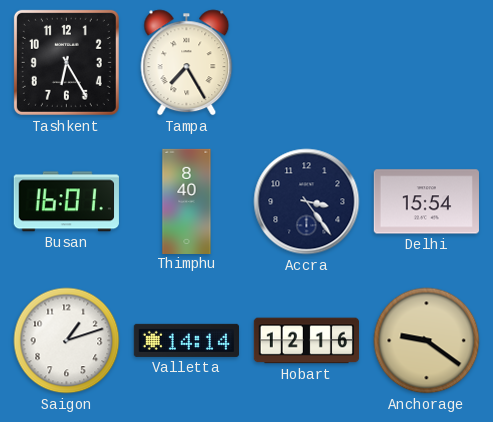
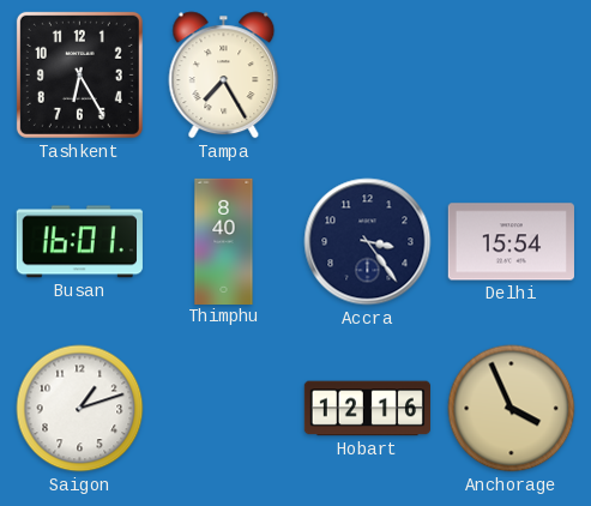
Valletta: 14:14 -> none
Anchorage: 9:21 -> 3:56
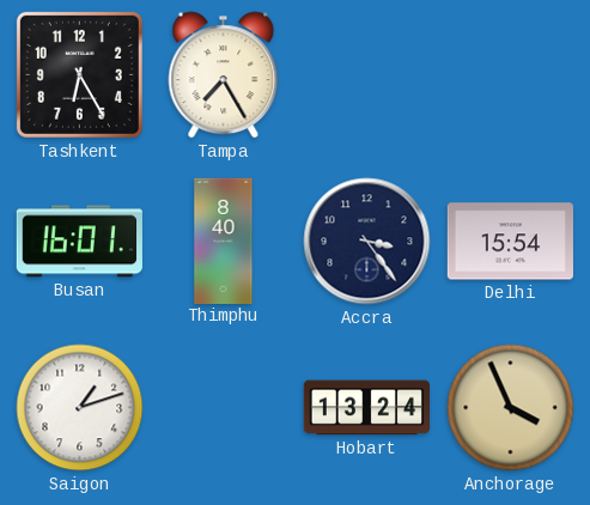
Hobart: 12:16 -> 13:24
